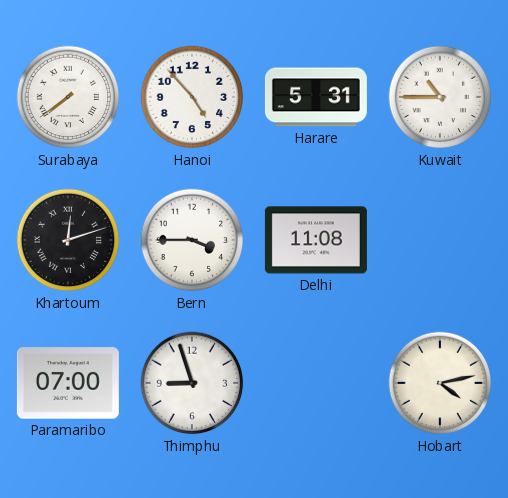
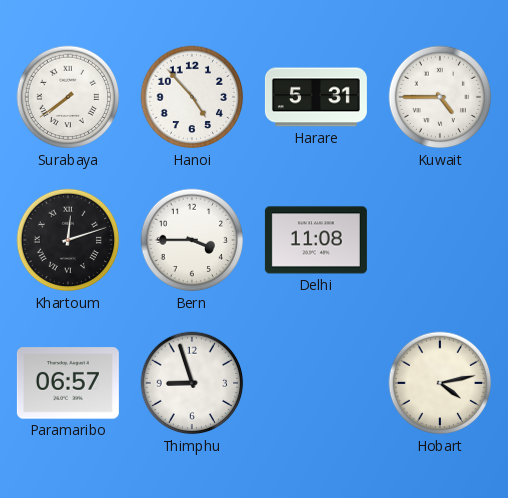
Kuwait: 10:45 -> 4:45
Paramaribo: 07:00 -> 06:57
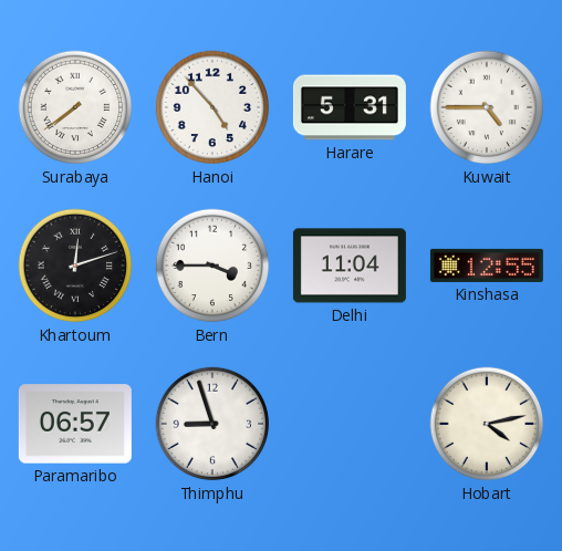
Delhi: 11:08 -> 11:04
Kinshasa: none -> 12:55
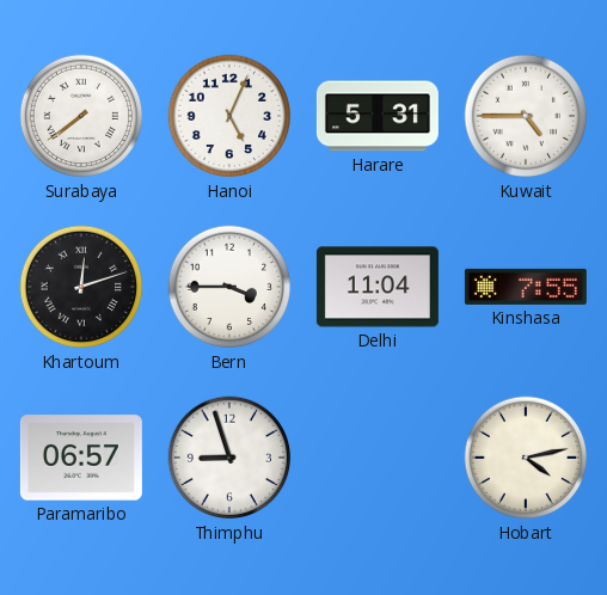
Hanoi: 4:53 -> 5:04
Kinshasa: 12:55 -> 7:55
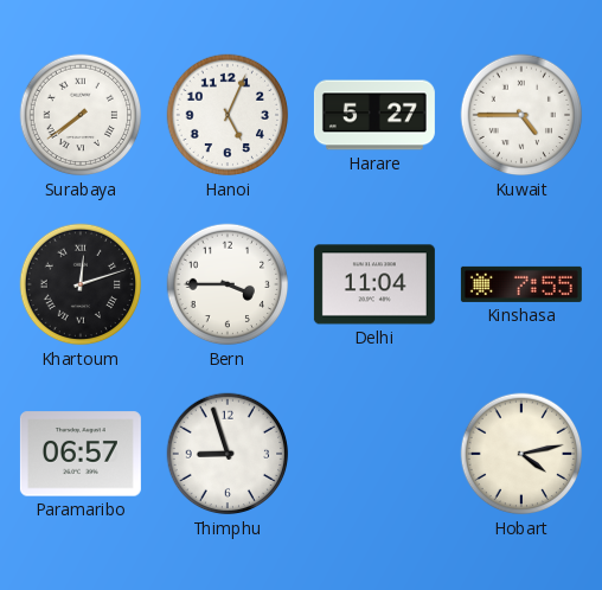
Harare: 5:31 -> 5:27
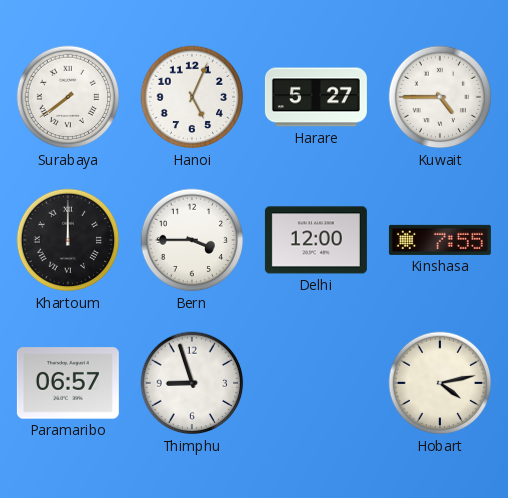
Khartoum: 12:12 -> 12:00
Delhi: 11:04 -> 12:00
